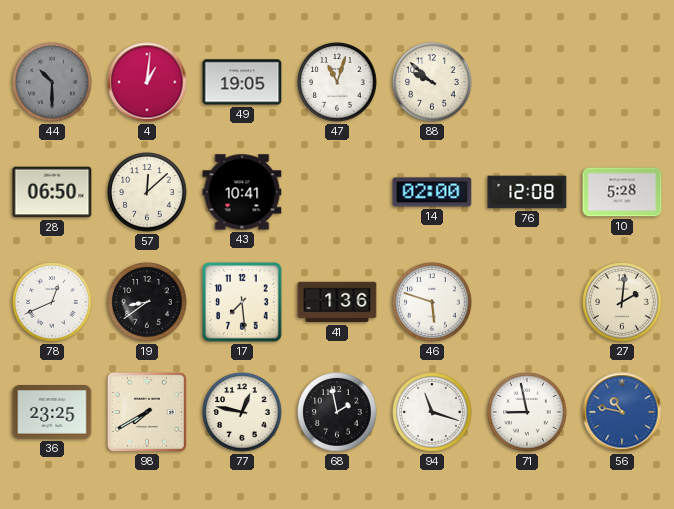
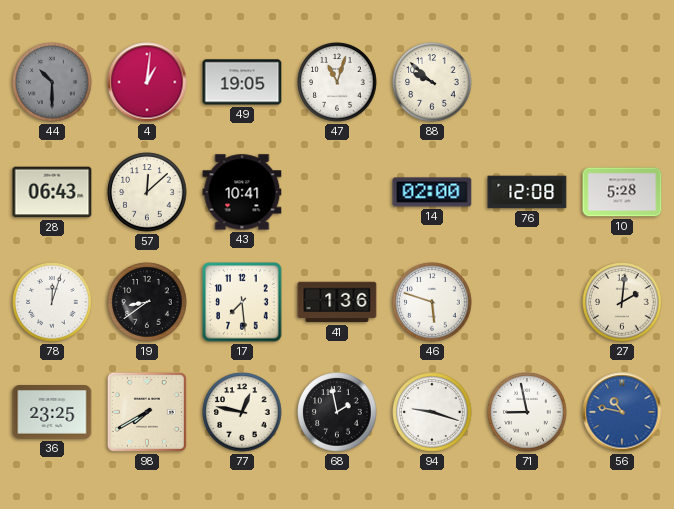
28: 06:50 -> 06:43
78: 12:41 -> 12:03
94: 11:18 -> 9:18
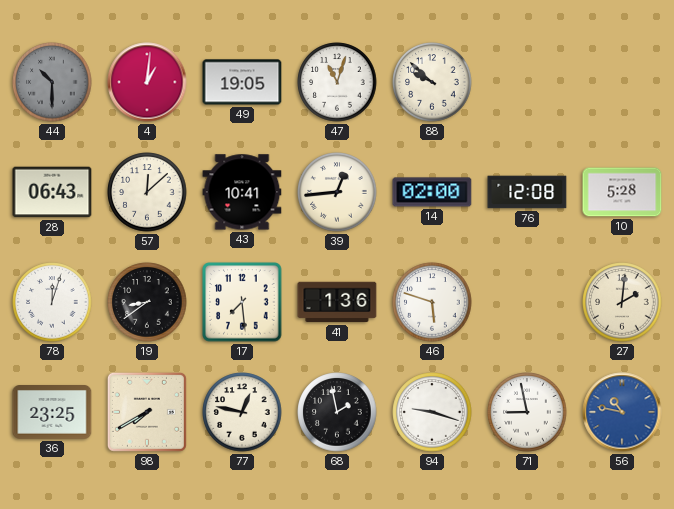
39: none -> 12:44
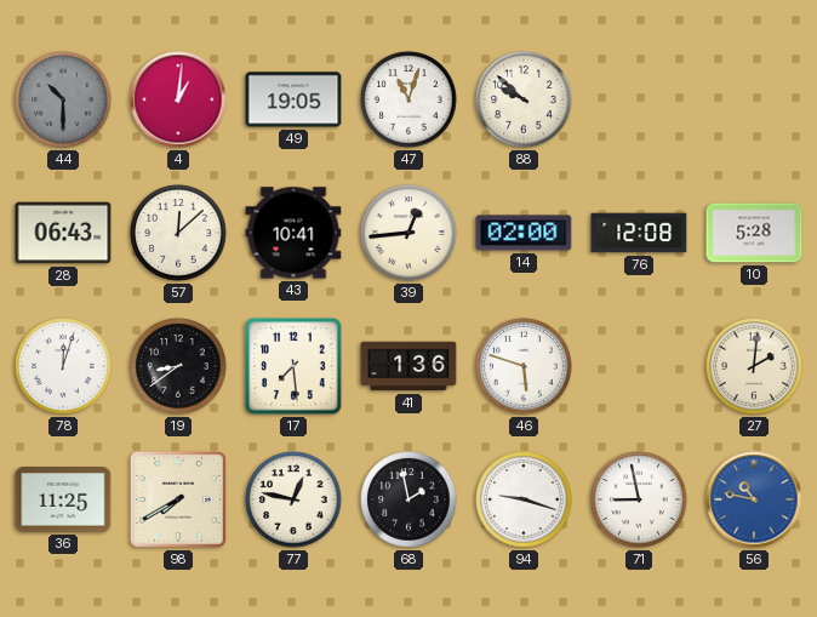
36: 23:25 -> 11:25
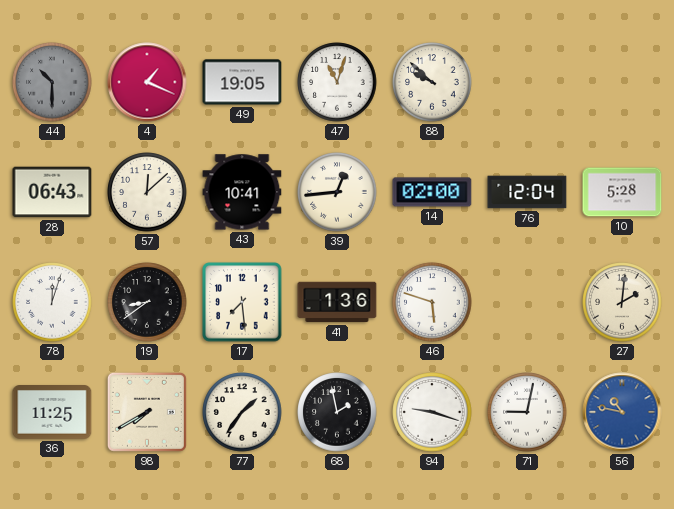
4: 1:01 -> 1:19
76: 12:08 -> 12:04
77: 12:47 -> 1:36
71: 8:58 -> 9:02
